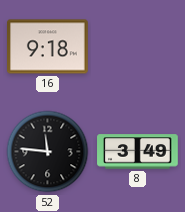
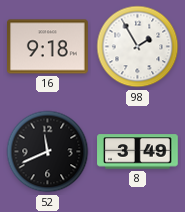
98: none -> 1:55
52: 11:46 -> 11:41
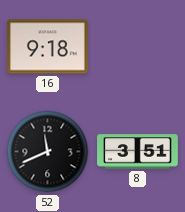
98: 1:55 -> none
8: 3:49 -> 3:51
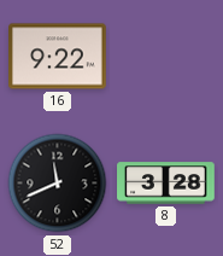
16: 9:18 -> 9:22
8: 3:51 -> 3:28
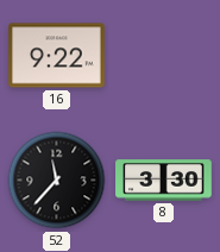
52: 11:41 -> 11:37
8: 3:28 -> 3:30
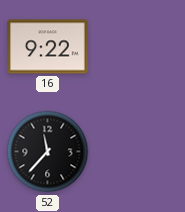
8: 3:30 -> none
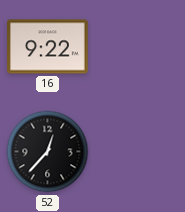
52: 11:37 -> 12:37
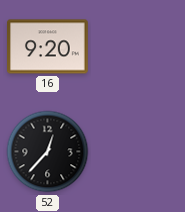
16: 9:22 -> 9:20
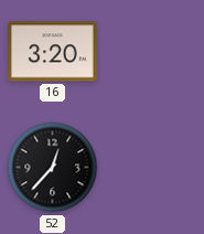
16: 9:20 -> 3:20
